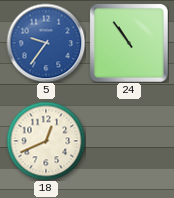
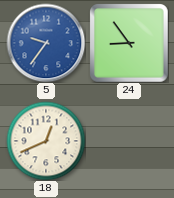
24: 10:54 -> 8:54
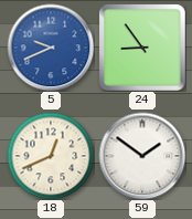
5: 9:36 -> 9:41
59: none -> 1:51
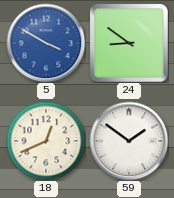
5: 9:41 -> 3:50
24: 8:54 -> 8:51
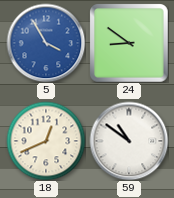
5: 3:50 -> 3:55
59: 1:51 -> 10:51
